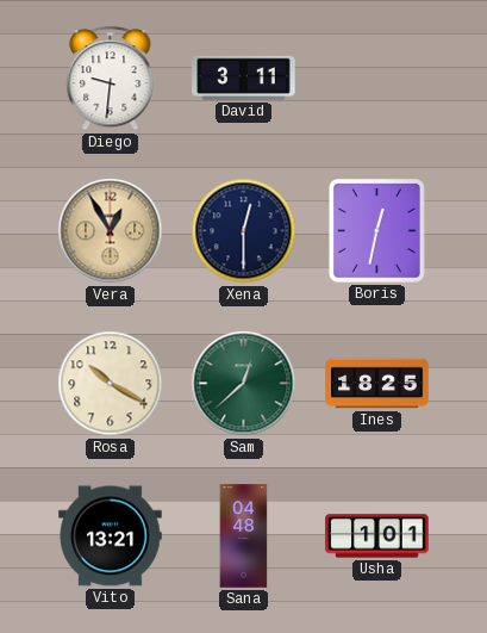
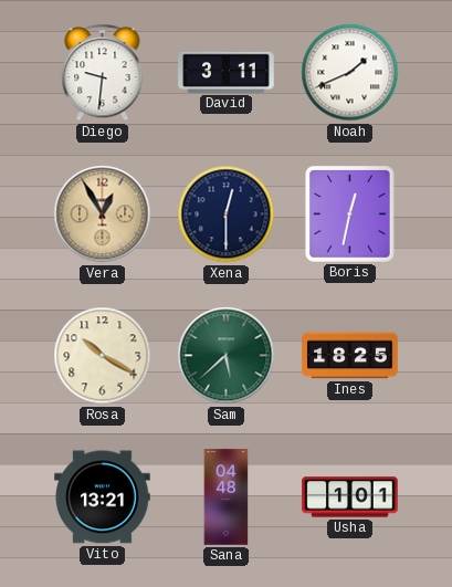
Noah: none -> 1:41
Sam: 12:38 -> 5:38
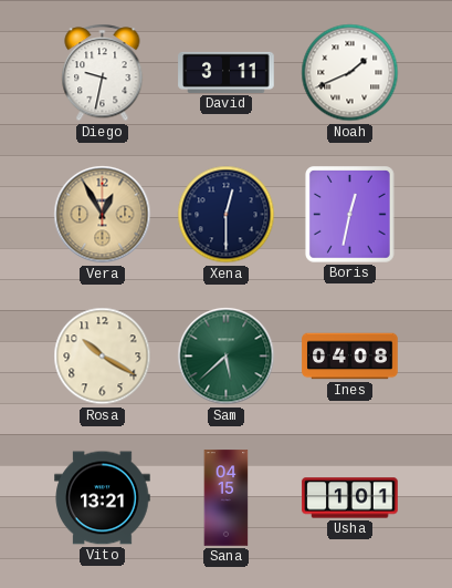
Diego: 9:31 -> 9:32
Ines: 18:25 -> 04:08
Sana: 04:48 -> 04:15
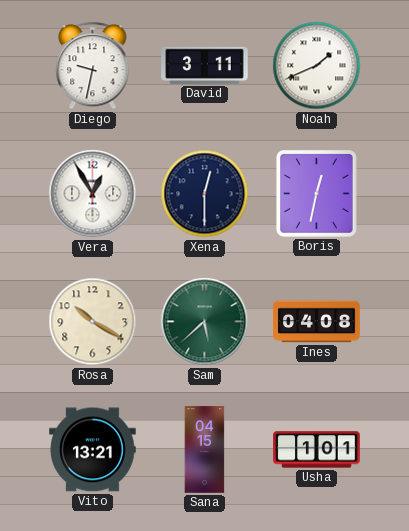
Vera dial: champagne -> white
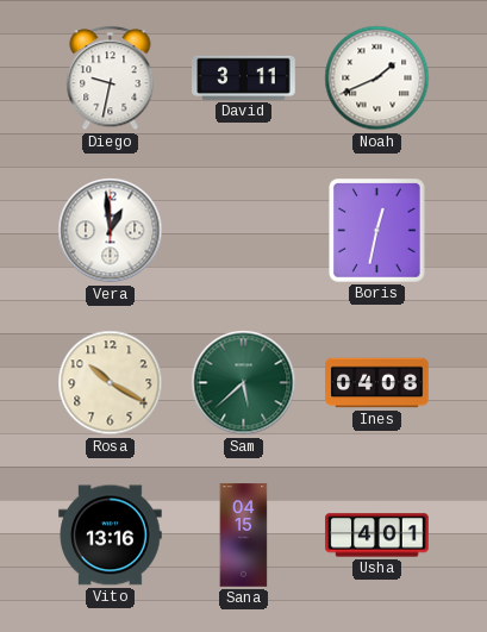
Vera: 12:55 -> 12:59
Xena: 12:30 -> none
Vito: 13:21 -> 13:16
Usha: 1:01 -> 4:01
